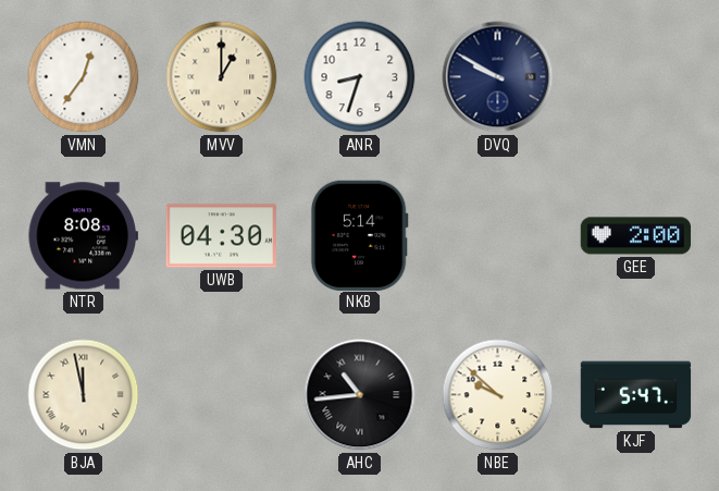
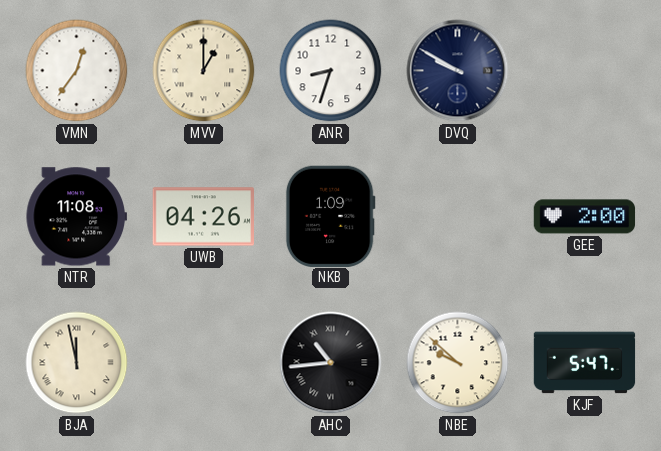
NTR: 8:08 -> 11:08
UWB: 04:30 -> 04:26
NKB: 5:14 -> 1:09
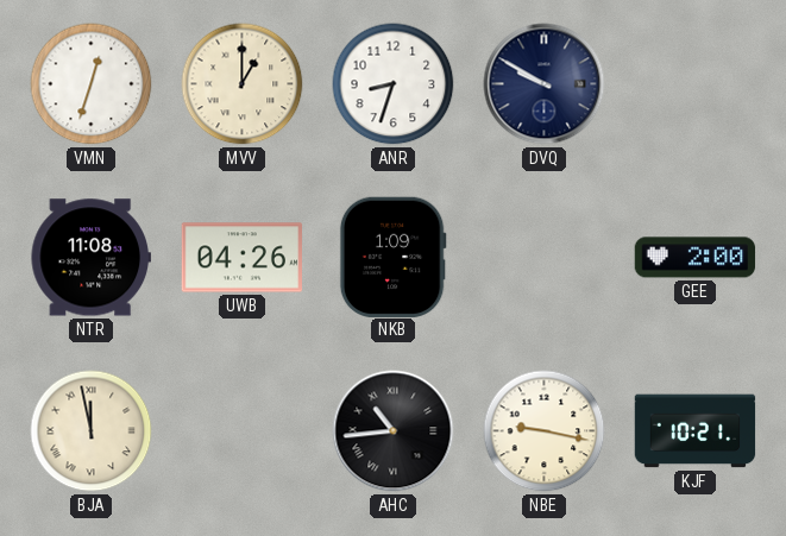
VMN: 12:36 -> 12:33
NBE: 9:52 -> 9:17
KJF: 5:47 -> 10:21
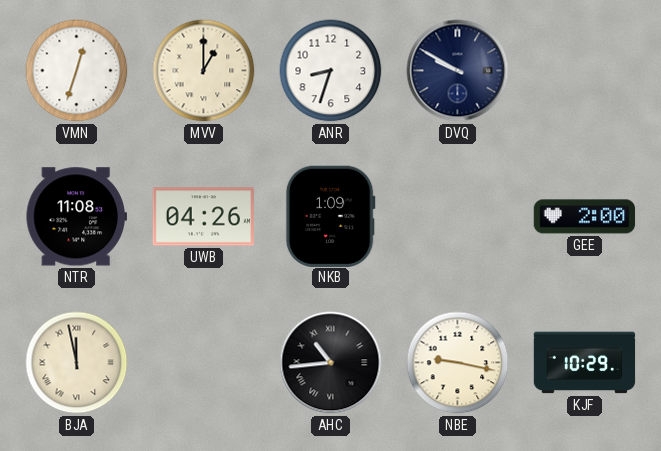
KJF: 10:21 -> 10:29
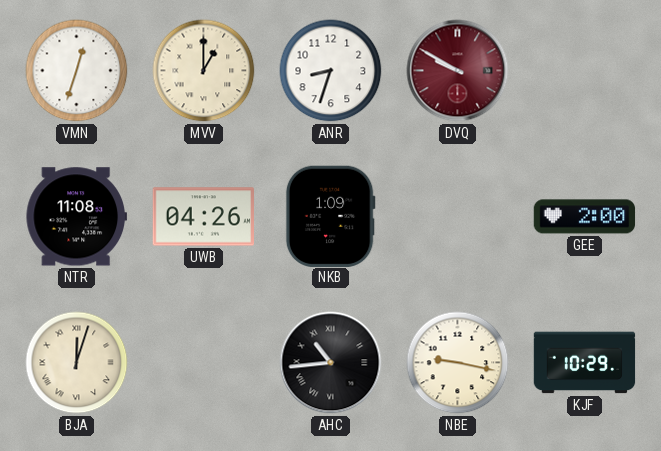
DVQ dial: navy -> burgundy
BJA: 11:58 -> 12:03
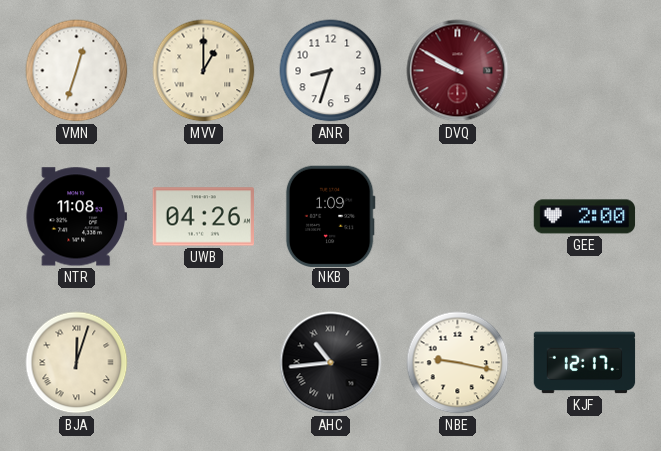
KJF: 10:29 -> 12:17
